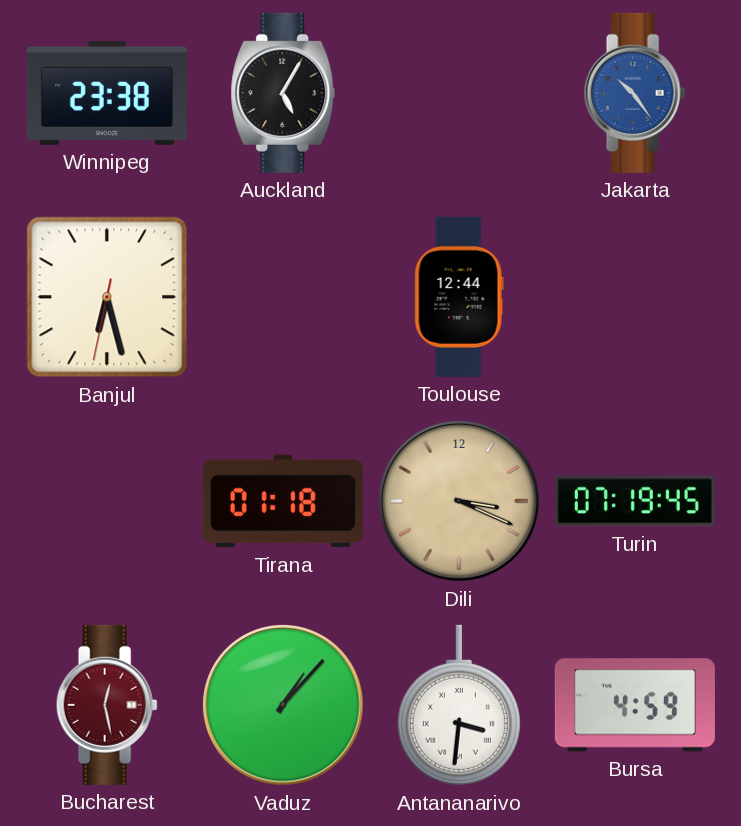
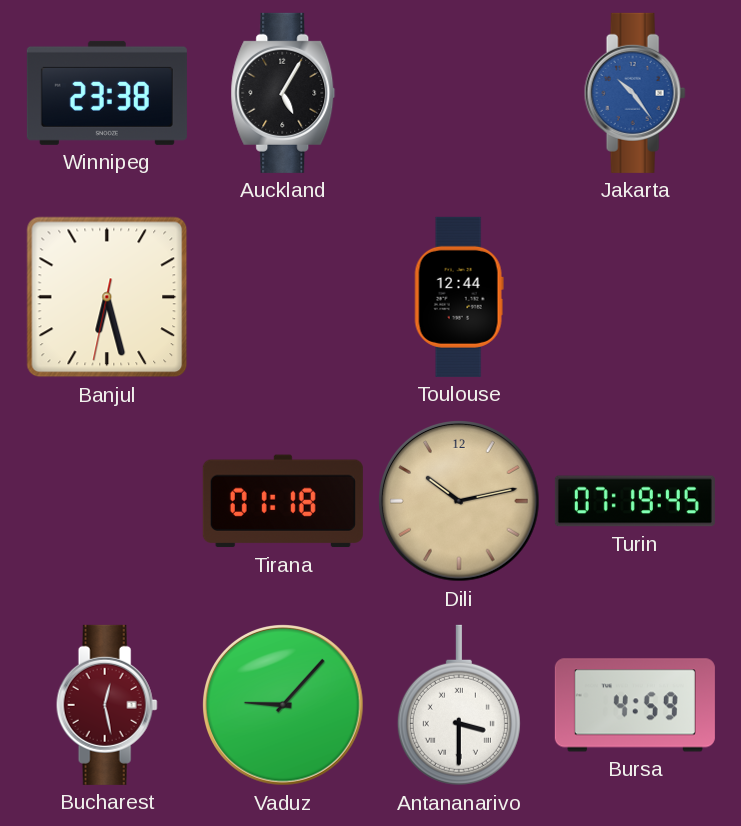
Dili: 3:19 -> 10:13
Vaduz: 1:07 -> 9:07
Antananarivo: 3:31 -> 3:30
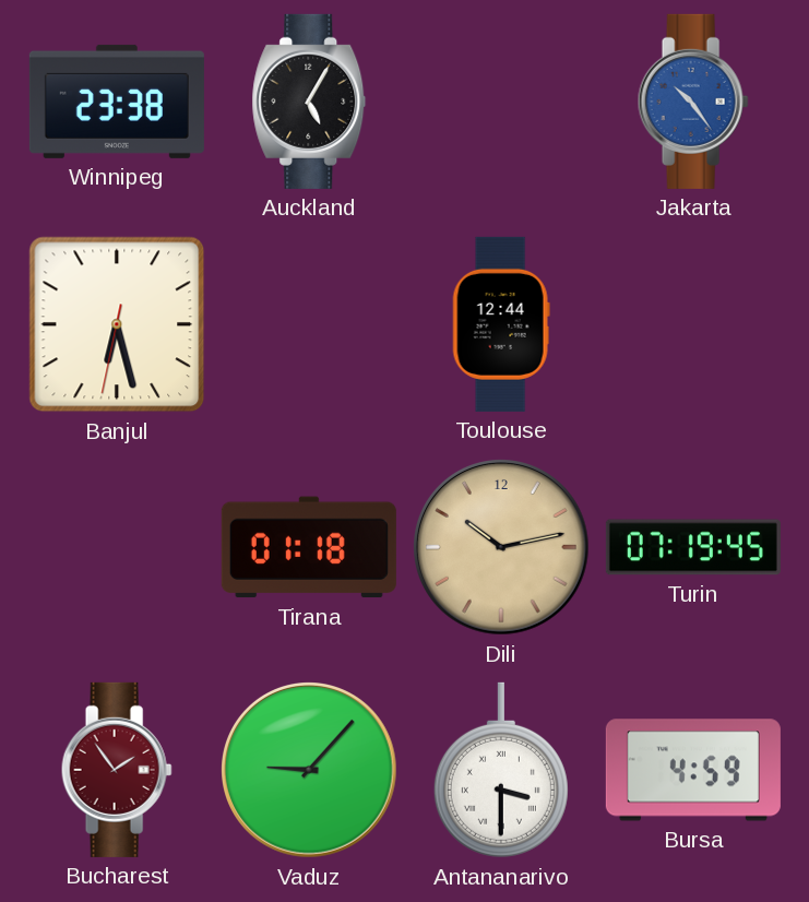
Bucharest: 12:28 -> 1:54
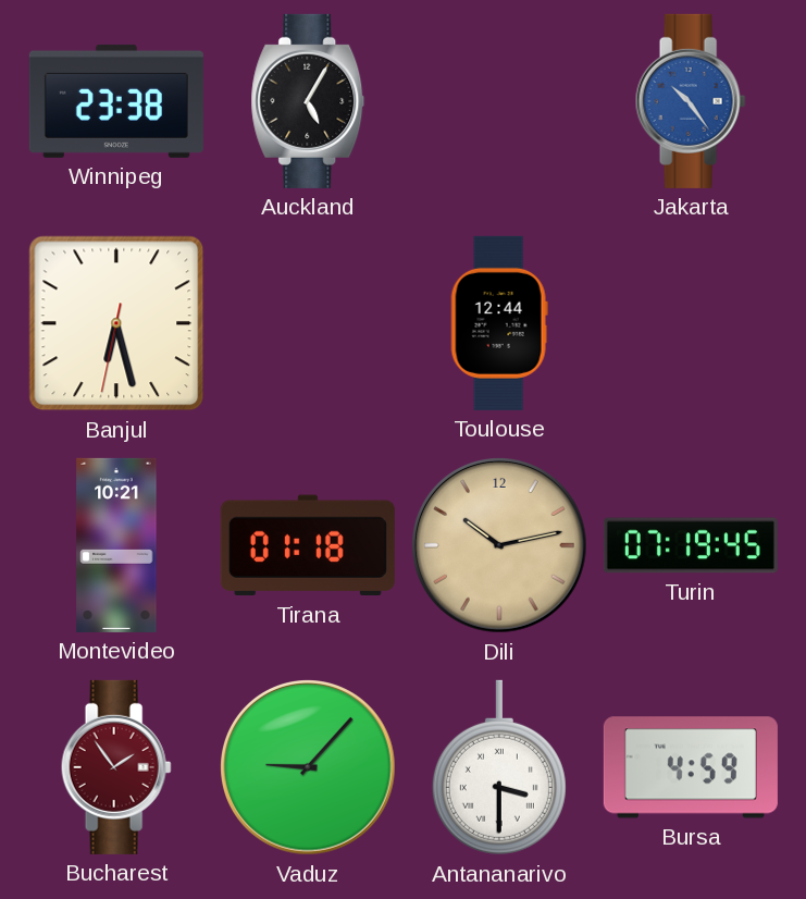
Montevideo: none -> 10:21
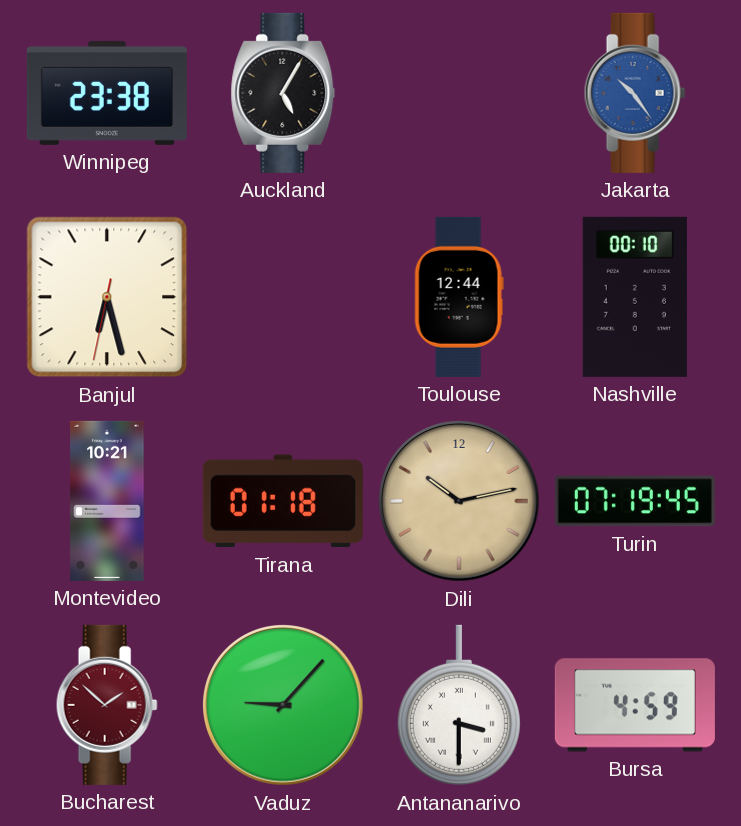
Nashville: none -> 00:10
Bucharest: 1:54 -> 1:52
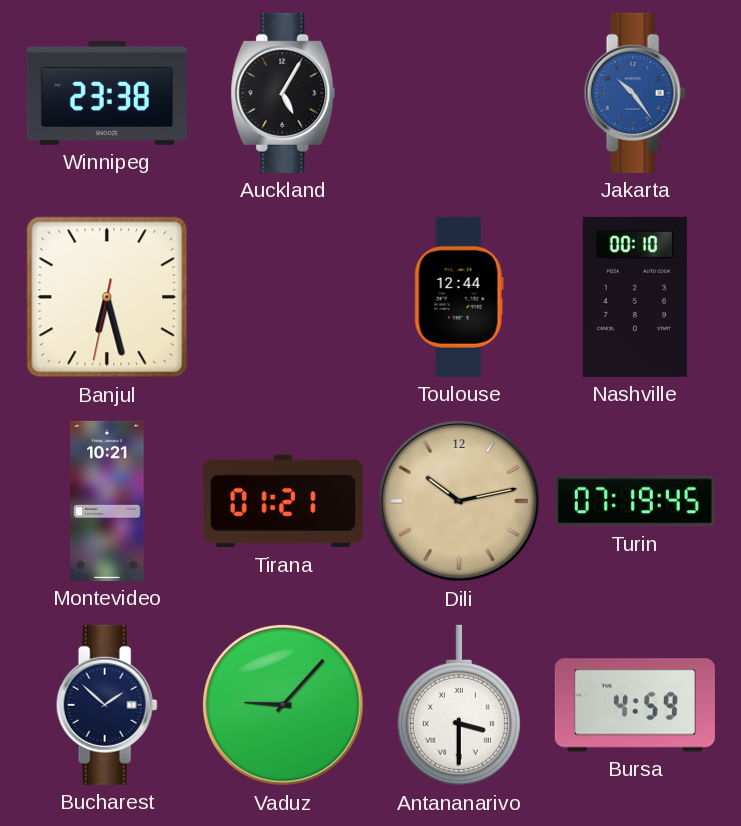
Tirana: 01:18 -> 01:21
Bucharest dial: burgundy -> navy
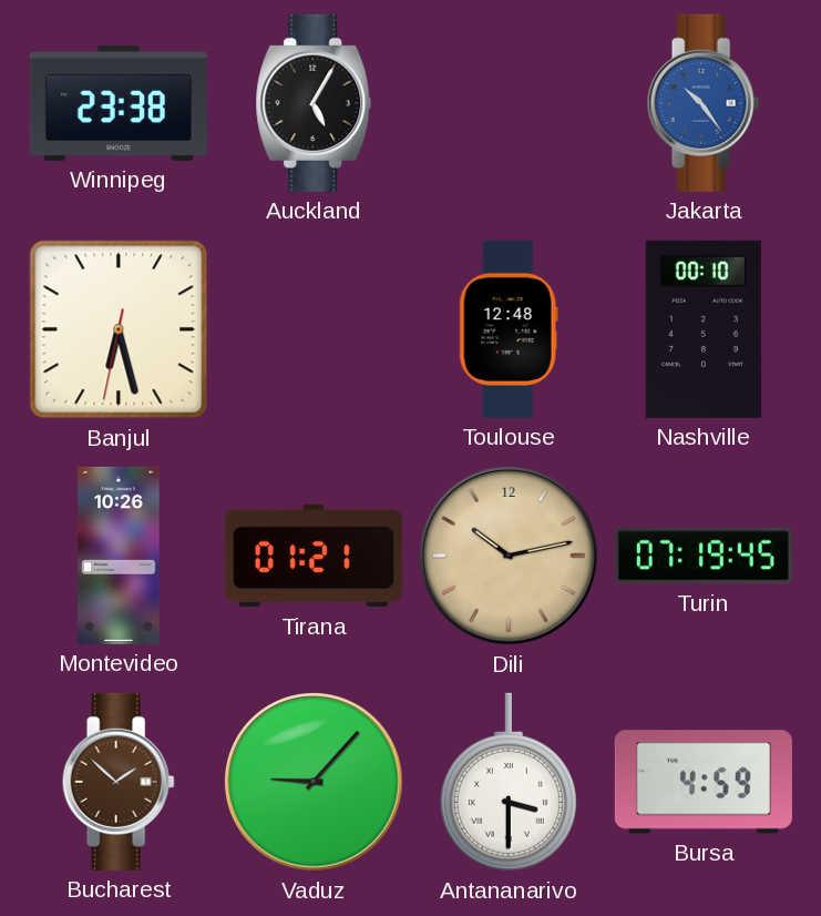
Toulouse: 12:44 -> 12:48
Montevideo: 10:21 -> 10:26
Bucharest dial: navy -> brown
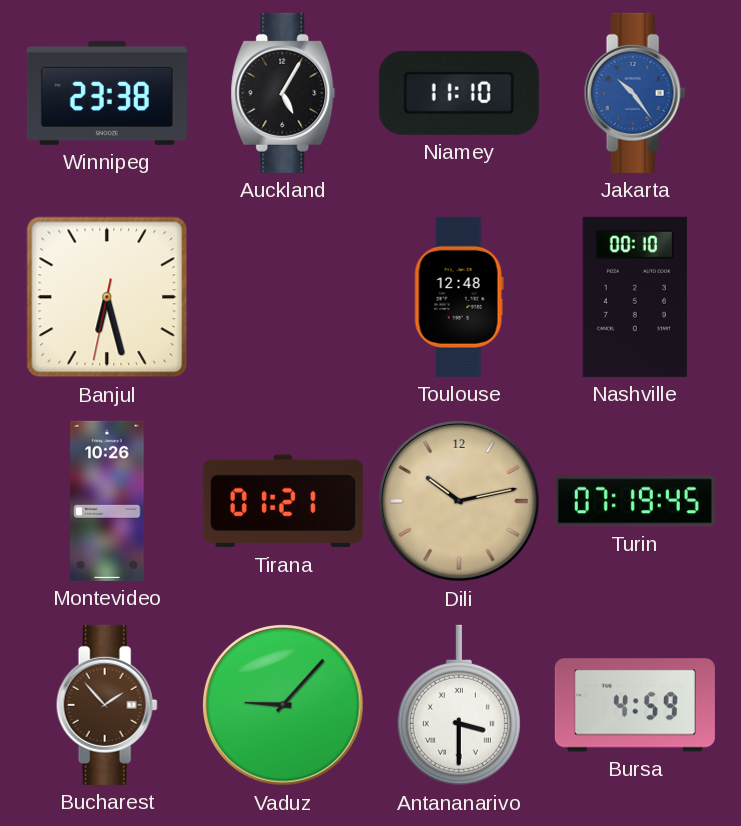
Niamey: none -> 11:10
Bucharest: 1:52 -> 1:53
